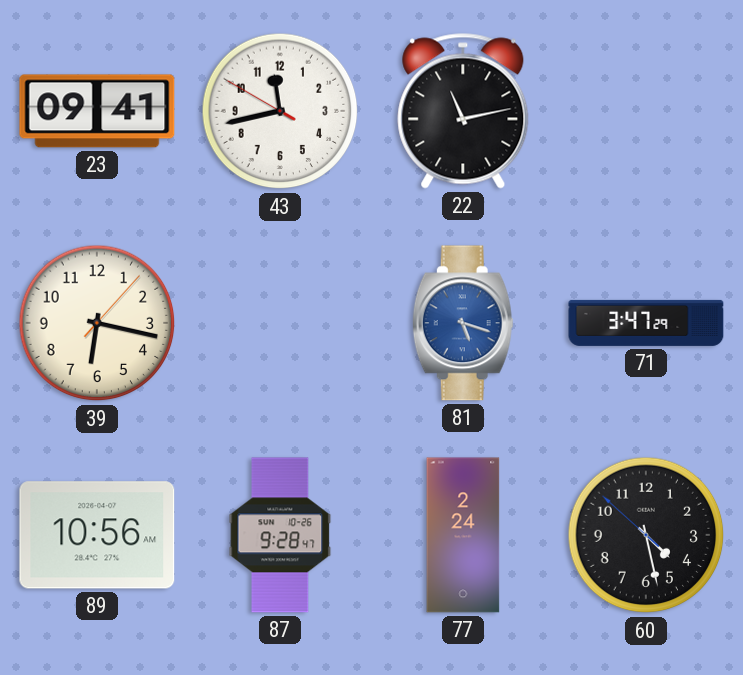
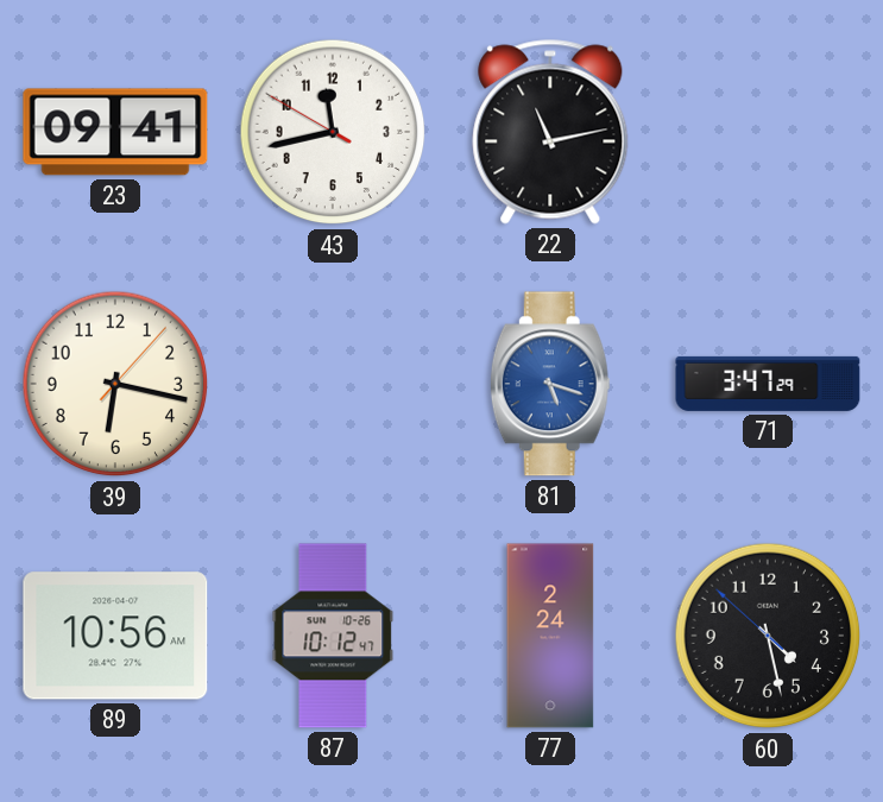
87: 9:28 -> 10:12
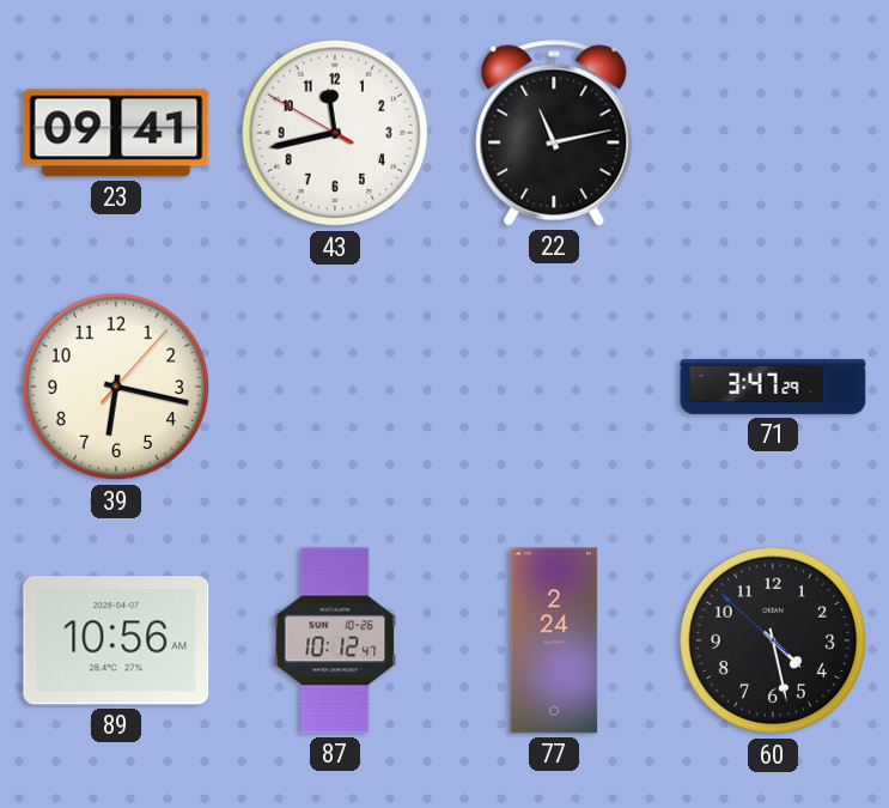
81: 5:18 -> none
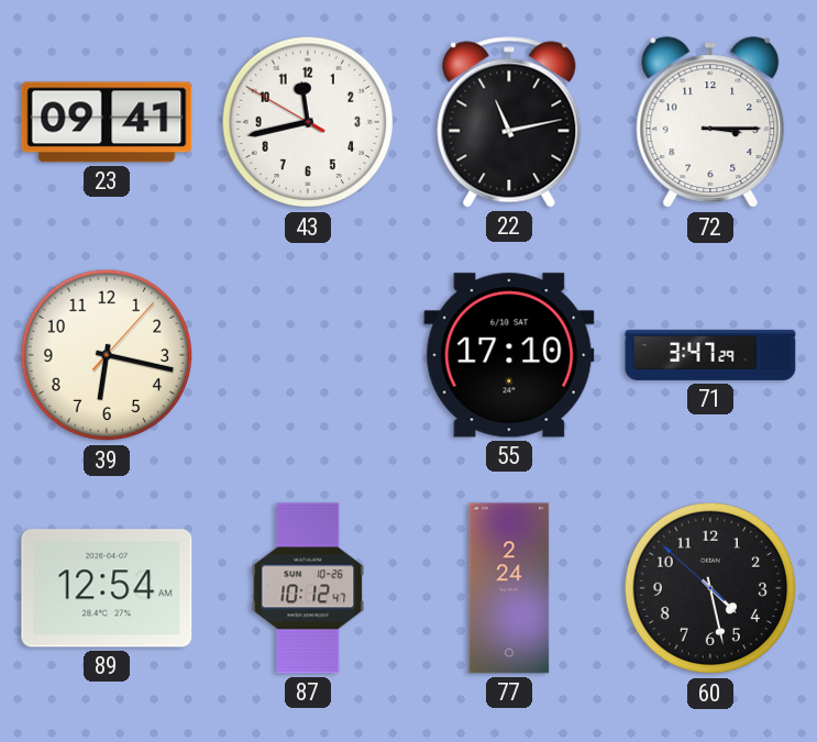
72: none -> 3:15
55: none -> 17:10
89: 10:56 -> 12:54
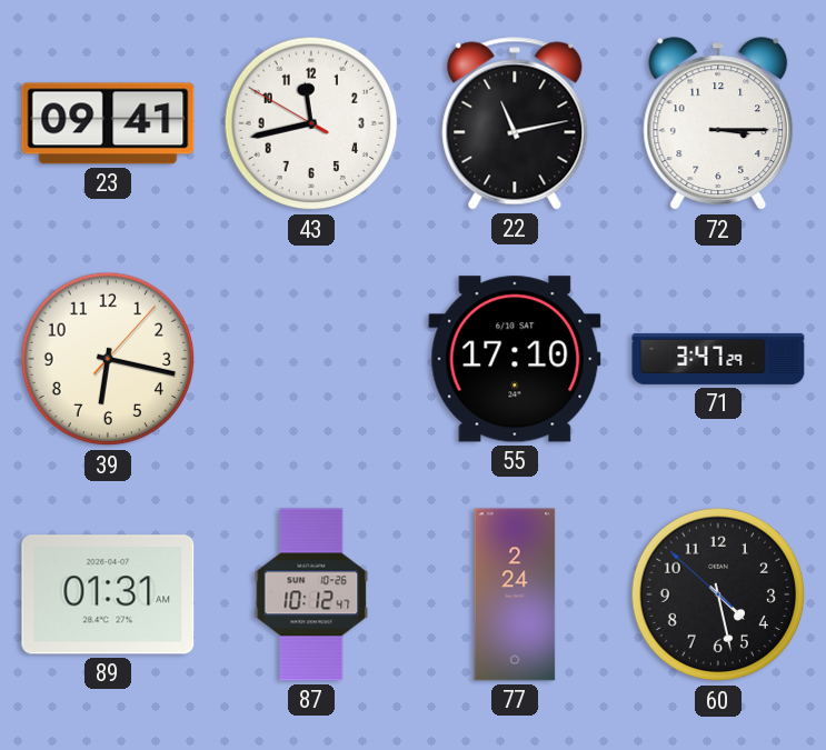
89: 12:54 -> 01:31
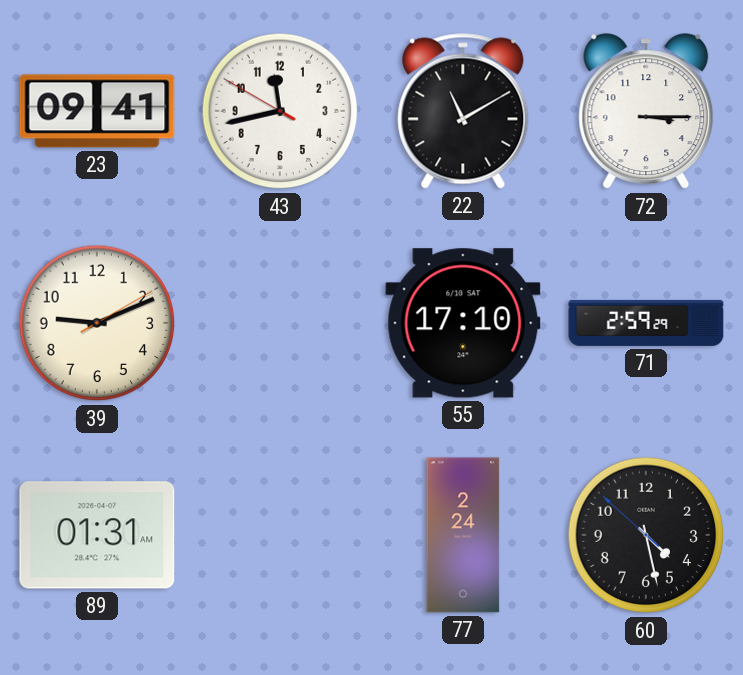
22: 11:13 -> 11:10
39: 6:17 -> 9:11
71: 3:47 -> 2:59
87: 10:12 -> none
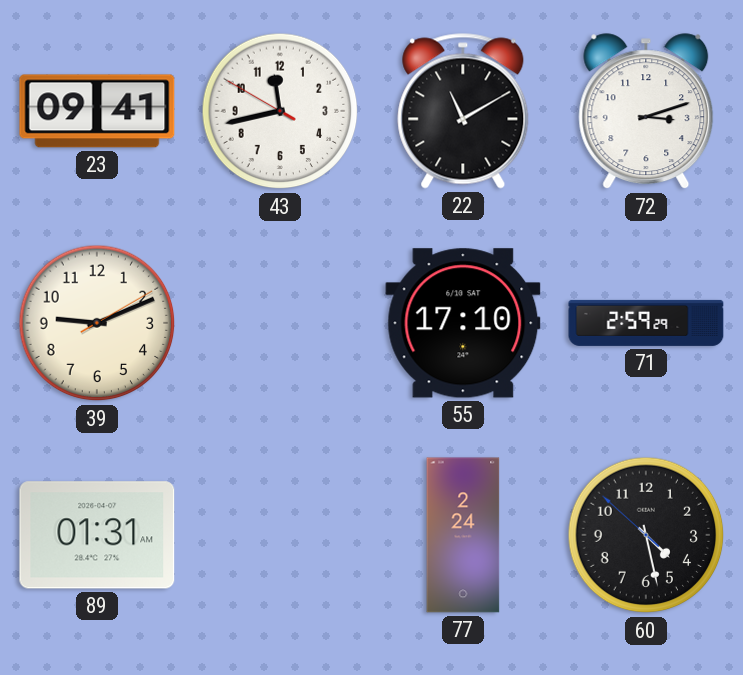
72: 3:15 -> 3:12
